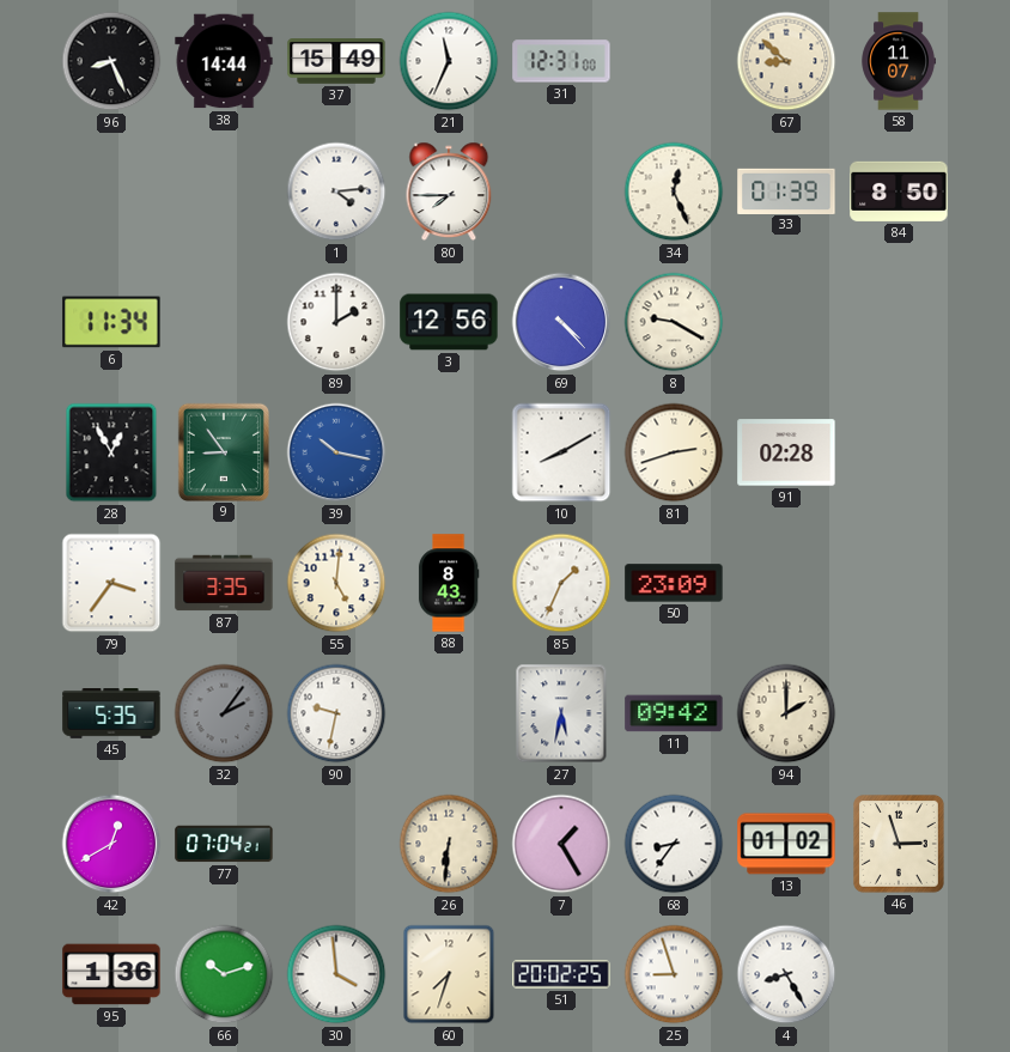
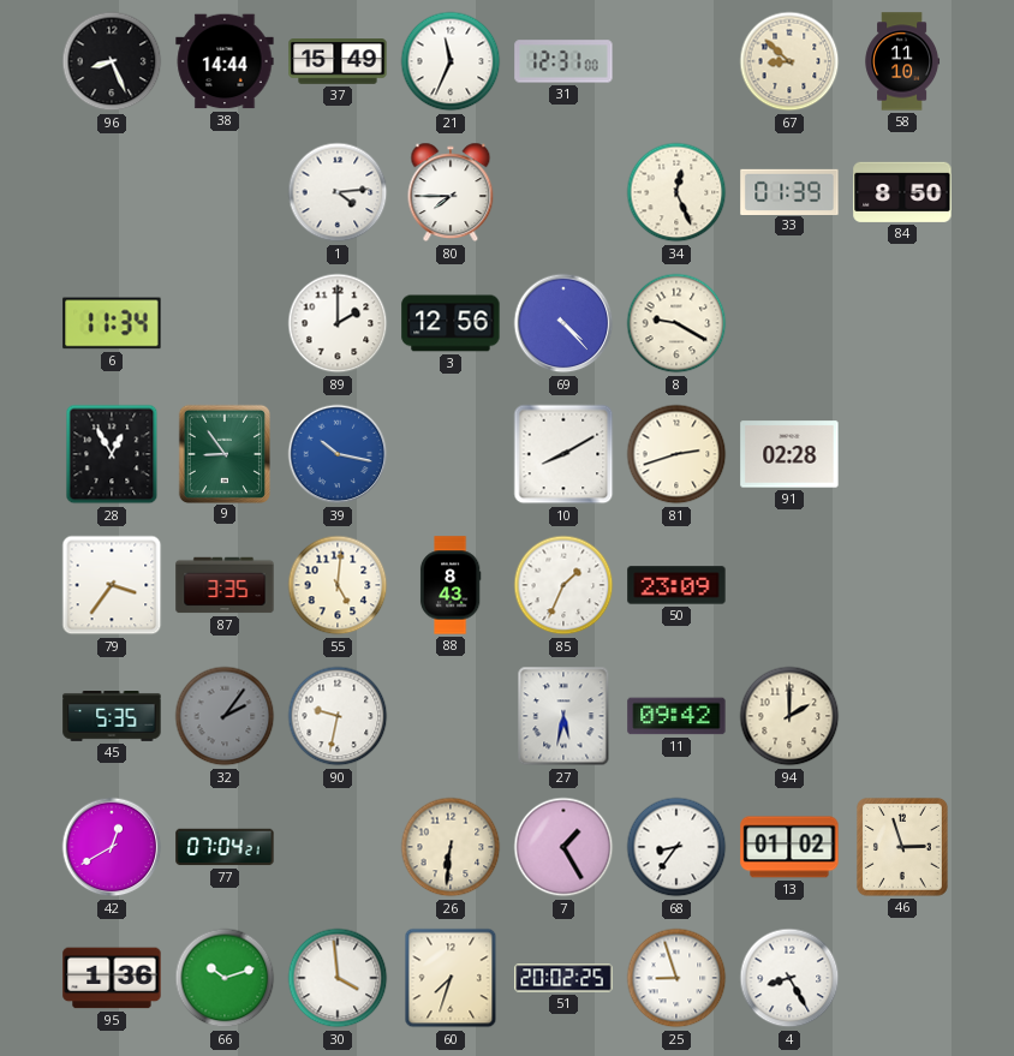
58: 11:07 -> 11:10
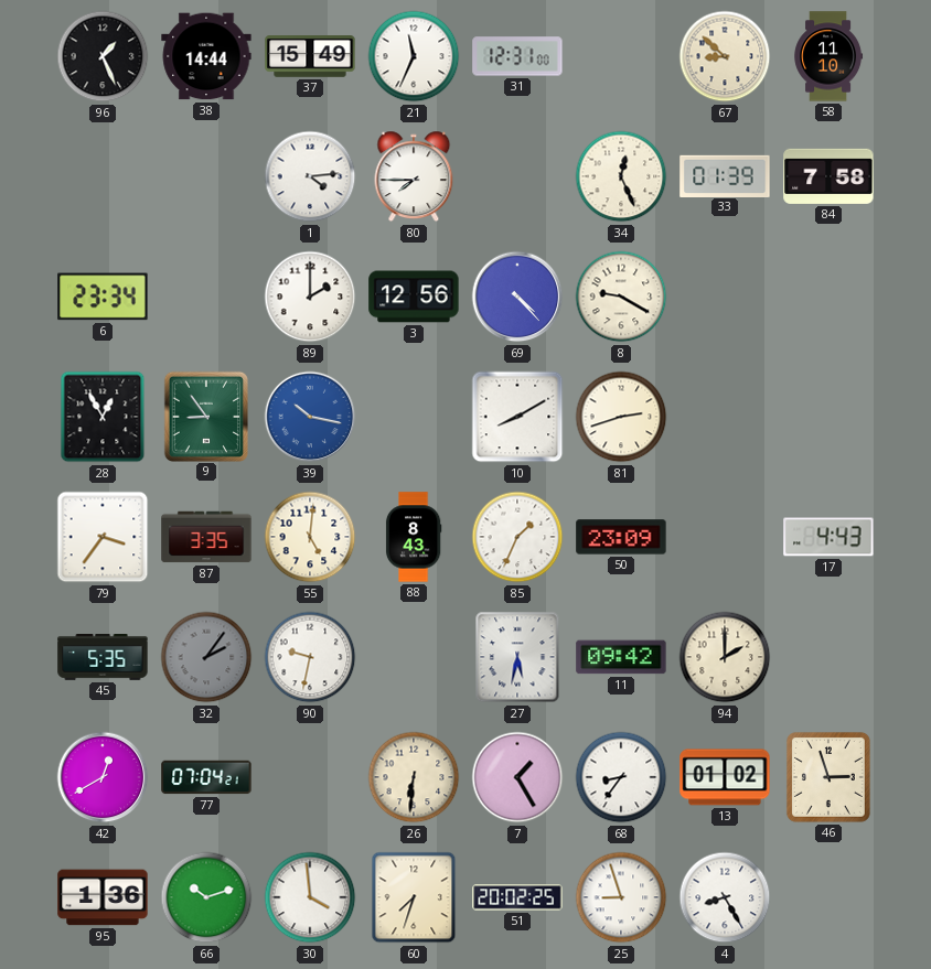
96: 8:26 -> 1:26
84: 8:50 -> 7:58
6: 11:34 -> 23:34
91: 02:28 -> none
17: none -> 4:43
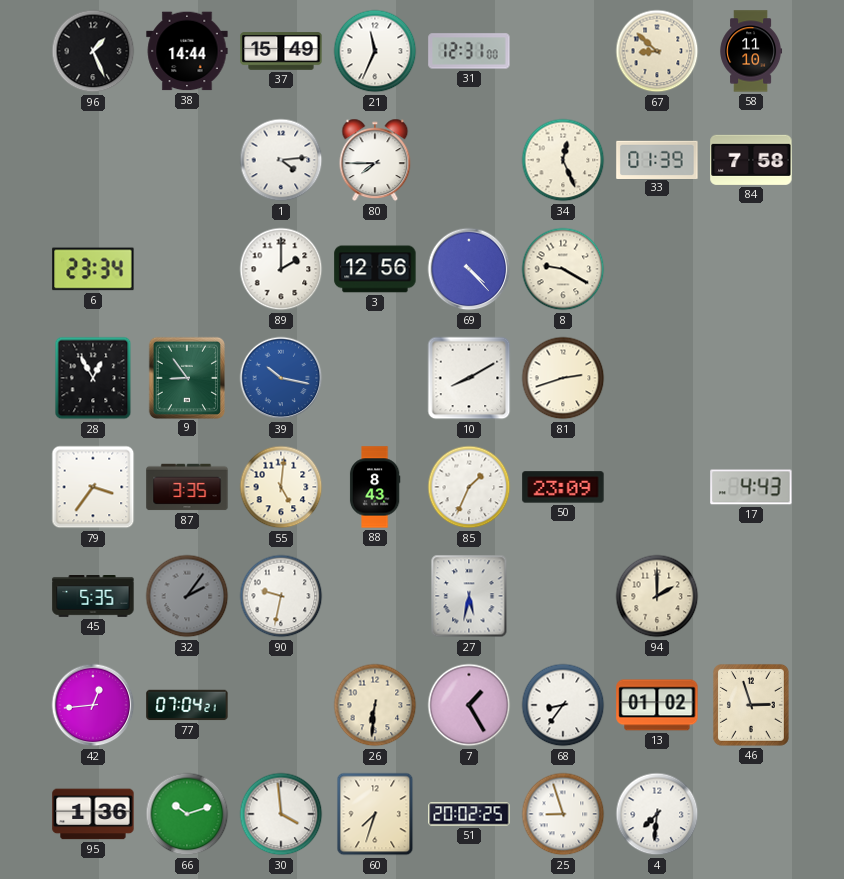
11: 09:42 -> none
42: 12:40 -> 12:44
4: 8:25 -> 7:31
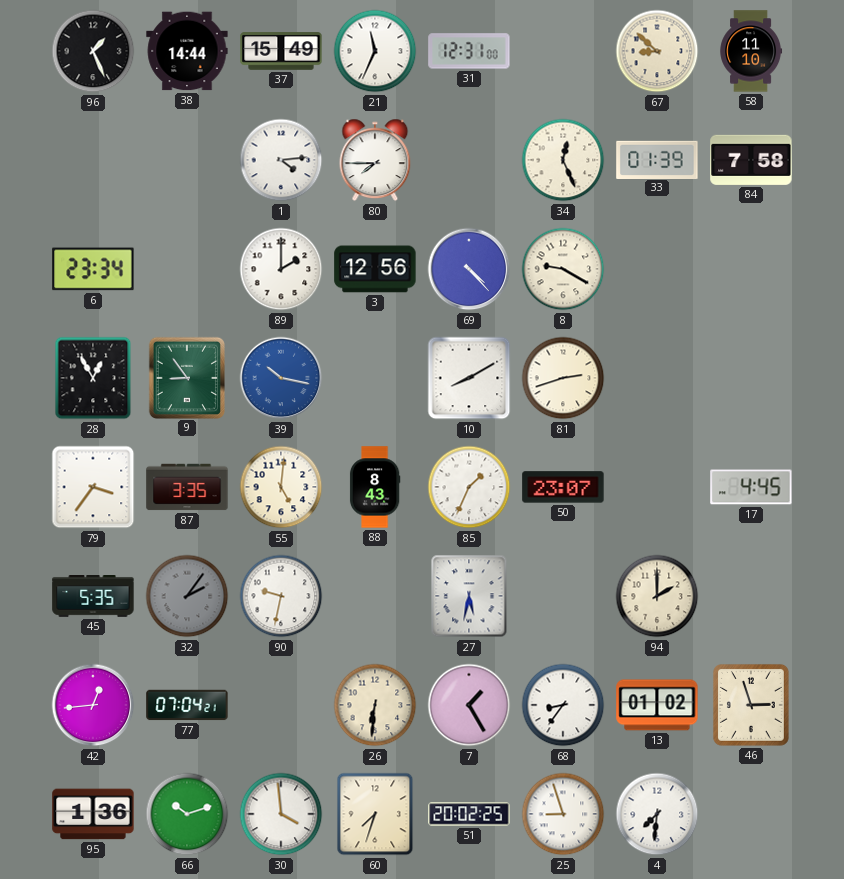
50: 23:09 -> 23:07
17: 4:43 -> 4:45
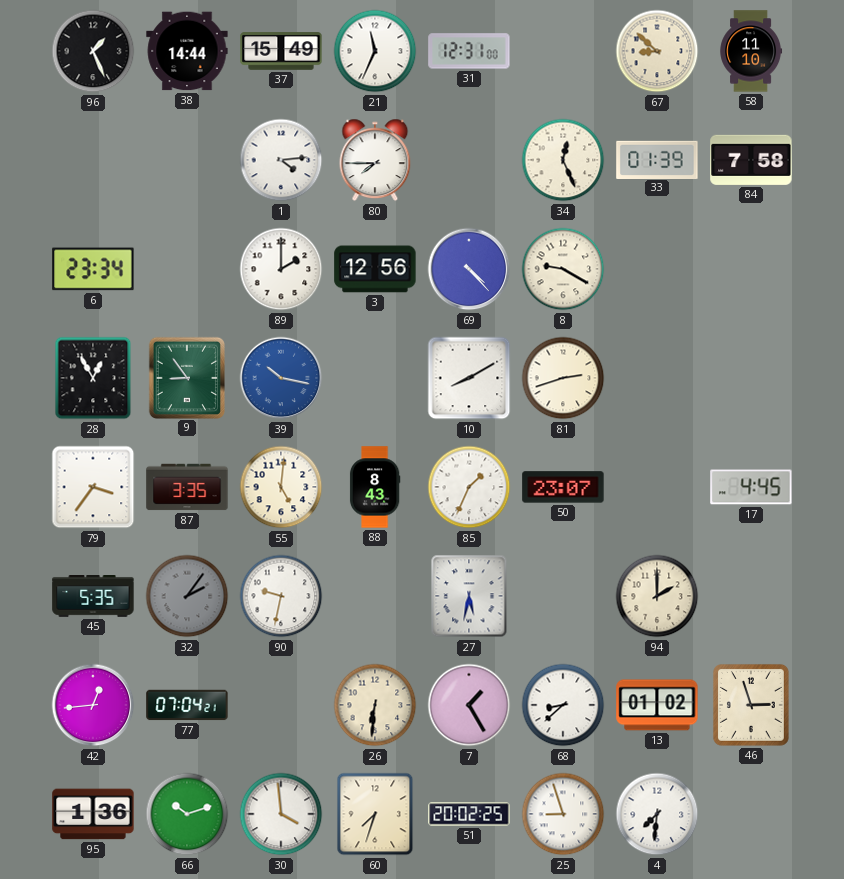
68: 8:36 -> 8:38
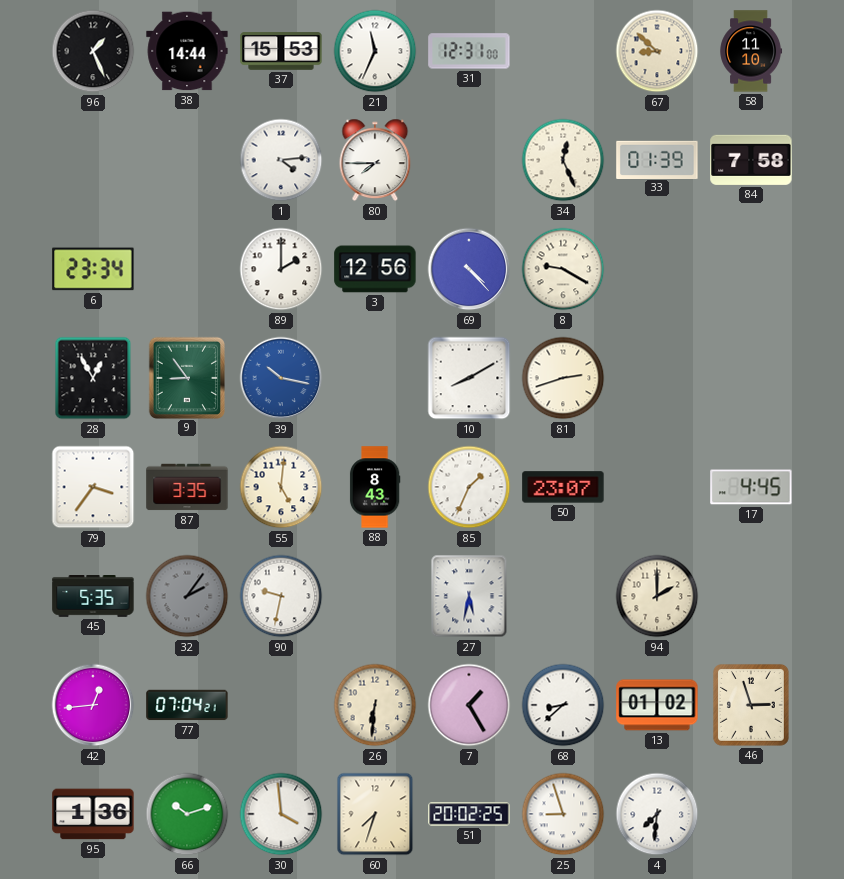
37: 15:49 -> 15:53
